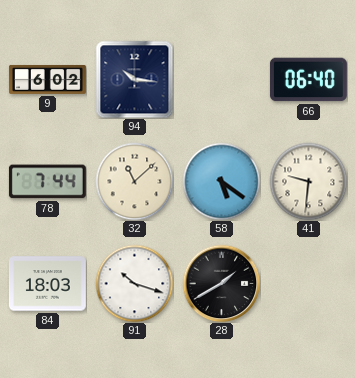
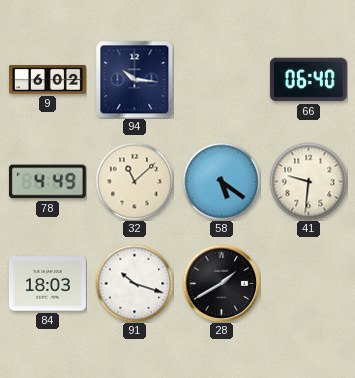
78: 7:44 -> 4:49
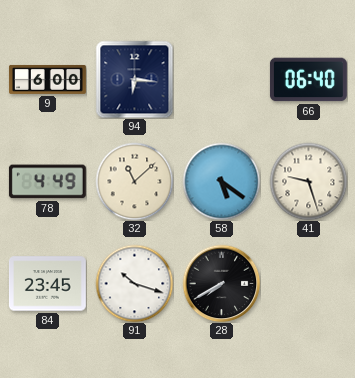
9: 6:02 -> 6:00
94: 10:16 -> 6:16
41: 9:31 -> 9:27
84: 18:03 -> 23:45
28: 1:40 -> 7:40
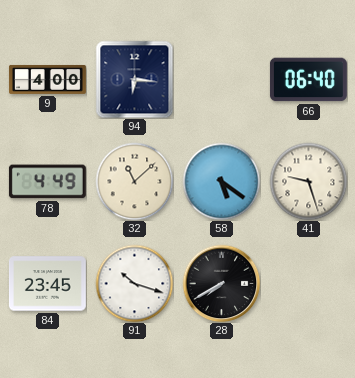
9: 6:00 -> 4:00
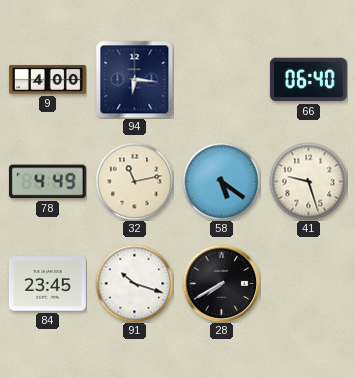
32: 11:08 -> 11:13
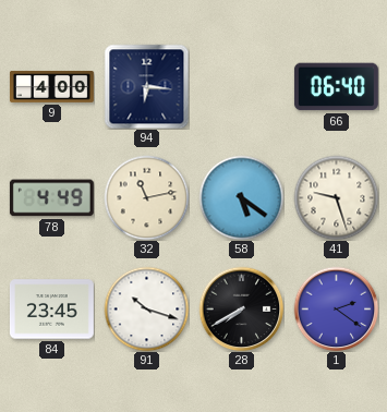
1: none -> 2:21
